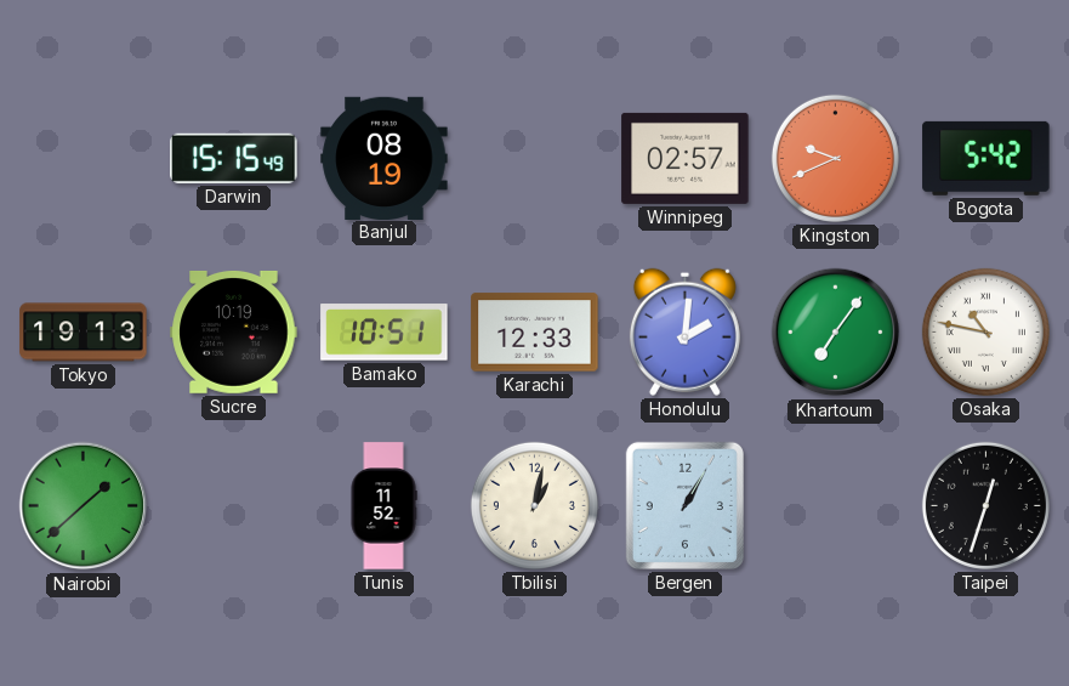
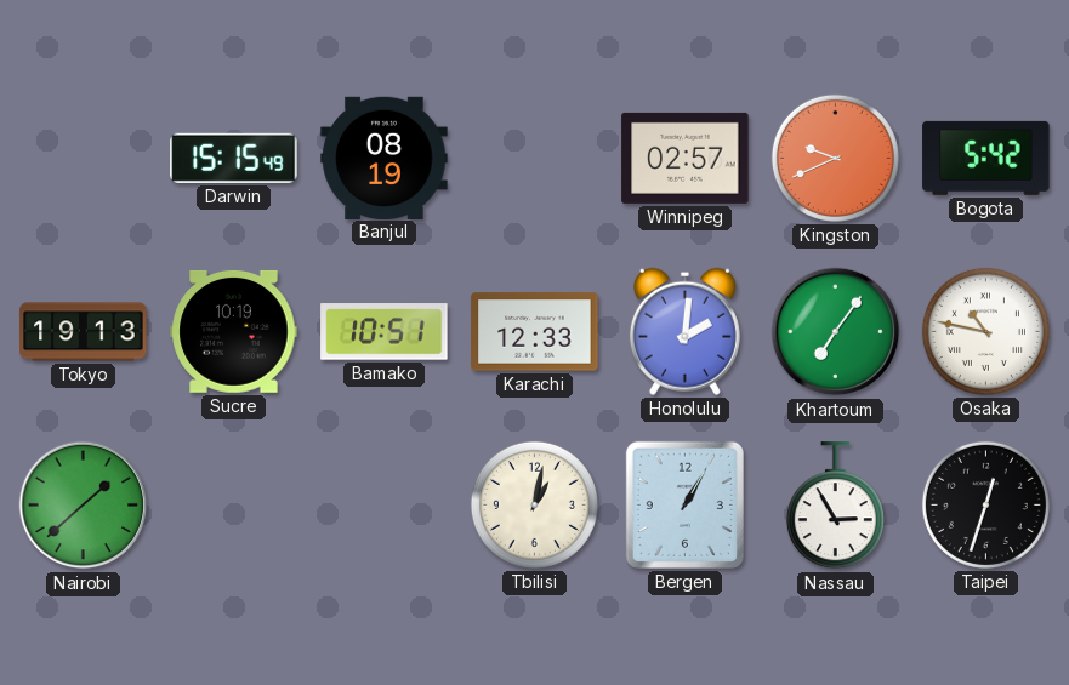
Tunis: 11:52 -> none
Nassau: none -> 2:55
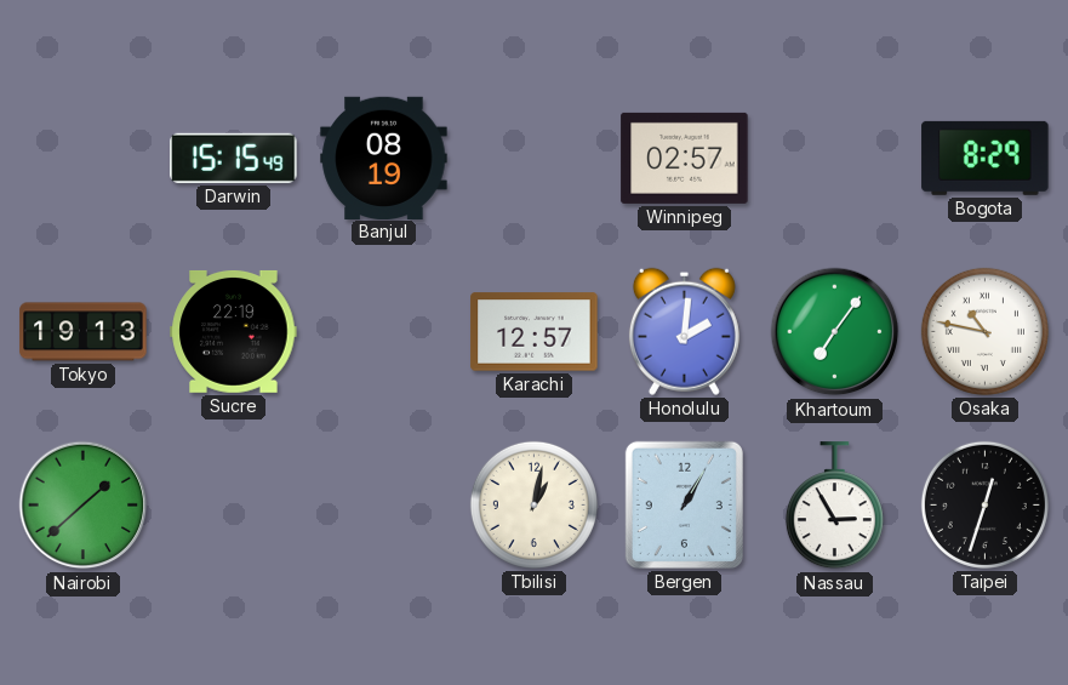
Kingston: 9:41 -> none
Bogota: 5:42 -> 8:29
Sucre: 10:19 -> 22:19
Bamako: 10:51 -> none
Karachi: 12:33 -> 12:57
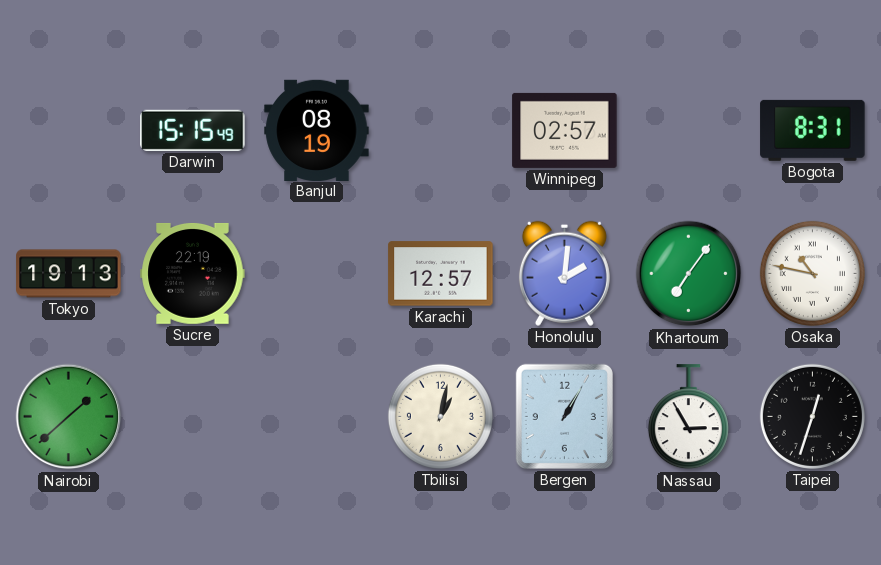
Bogota: 8:29 -> 8:31
